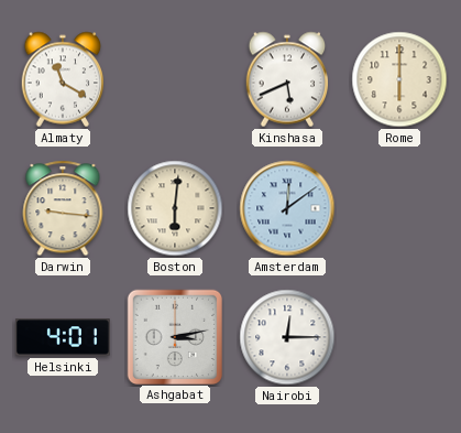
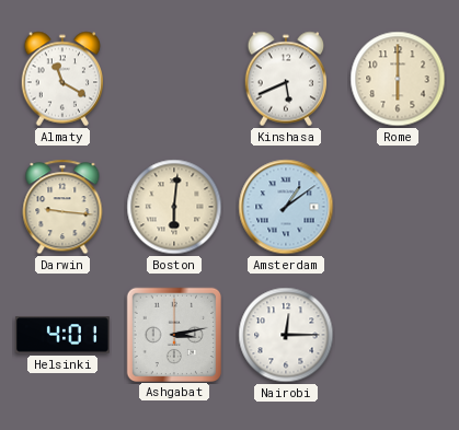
Amsterdam: 12:09 -> 1:09
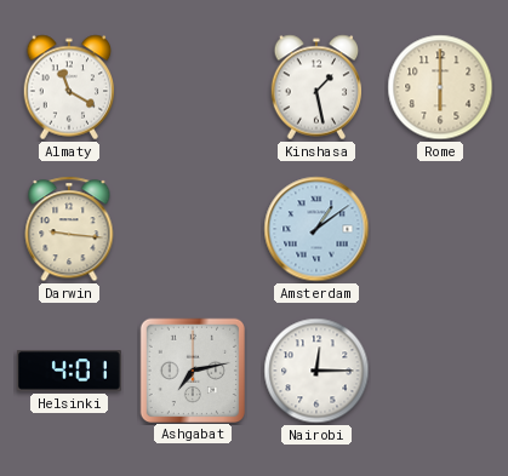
Kinshasa: 5:41 -> 1:28
Boston: 6:01 -> none
Ashgabat: 3:13 -> 7:13
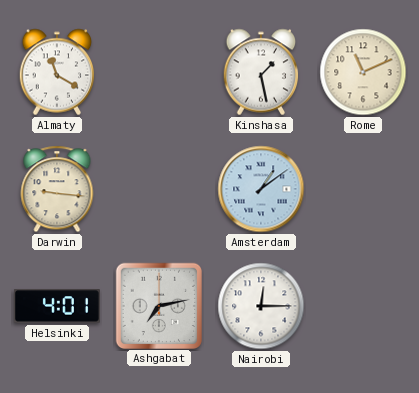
Rome: 6:00 -> 11:11
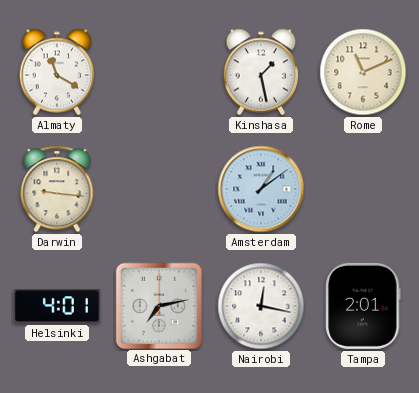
Nairobi: 12:15 -> 12:17
Tampa: none -> 2:01
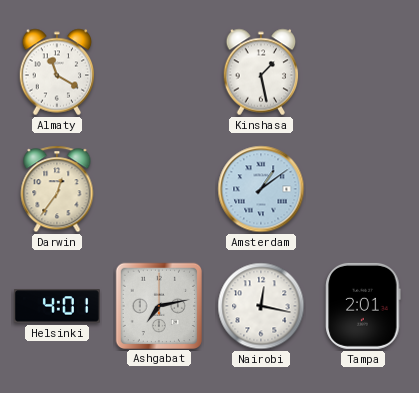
Rome: 11:11 -> none
Darwin: 9:16 -> 12:36
